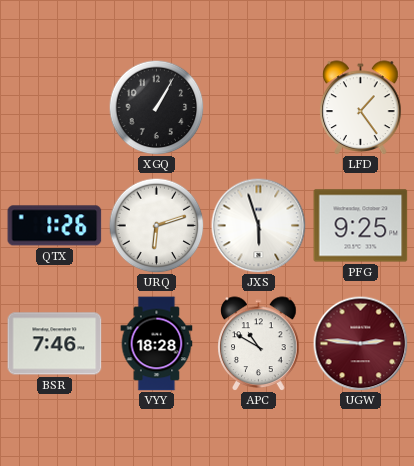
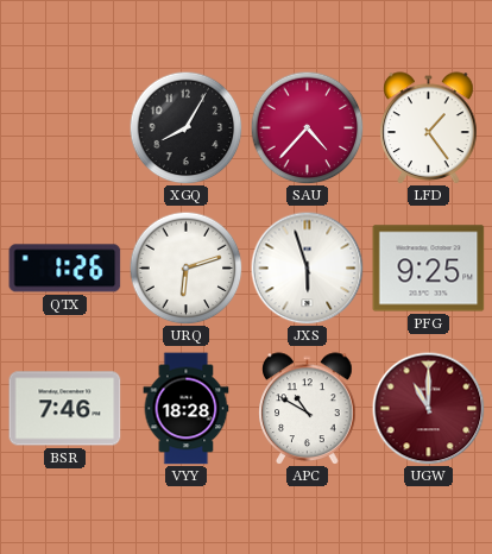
XGQ: 1:05 -> 8:05
SAU: none -> 4:37
UGW: 2:46 -> 11:00
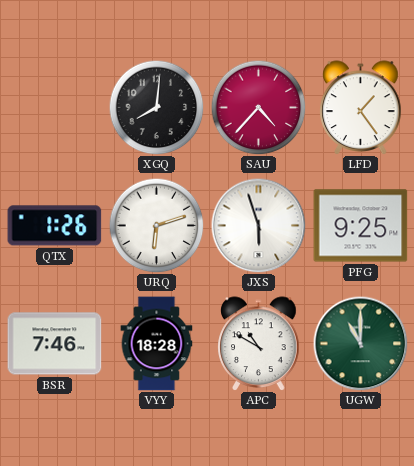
XGQ: 8:05 -> 8:01
UGW dial: burgundy -> green
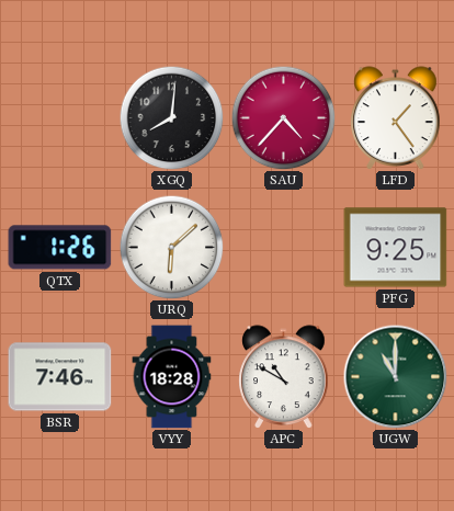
URQ: 6:12 -> 6:08
JXS: 5:57 -> none
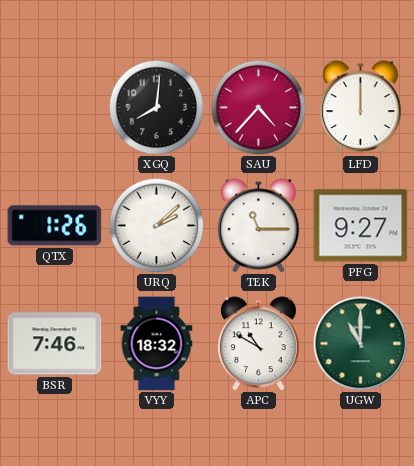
LFD: 1:24 -> 12:00
URQ: 6:08 -> 2:08
TEK: none -> 11:15
PFG: 9:25 -> 9:27
VYY: 18:28 -> 18:32
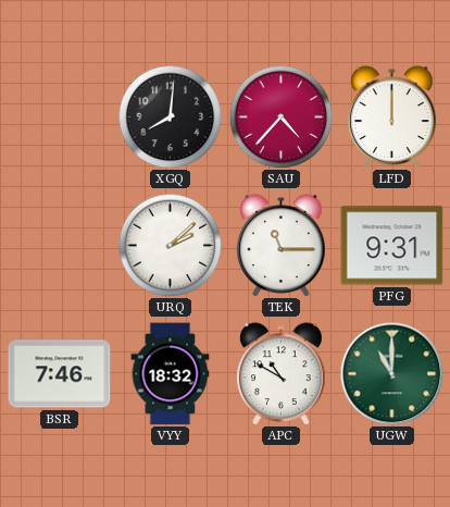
QTX: 1:26 -> none
PFG: 9:27 -> 9:31
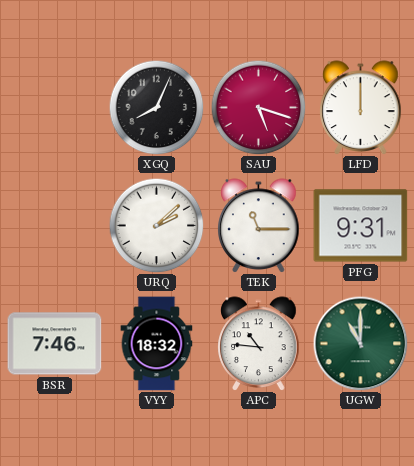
XGQ: 8:01 -> 8:04
SAU: 4:37 -> 5:18
APC: 10:50 -> 10:46
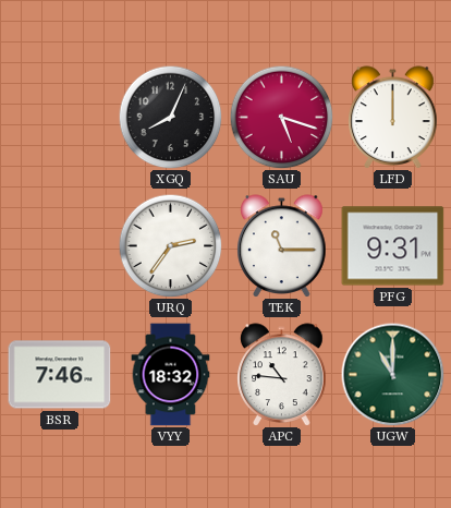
URQ: 2:08 -> 2:36
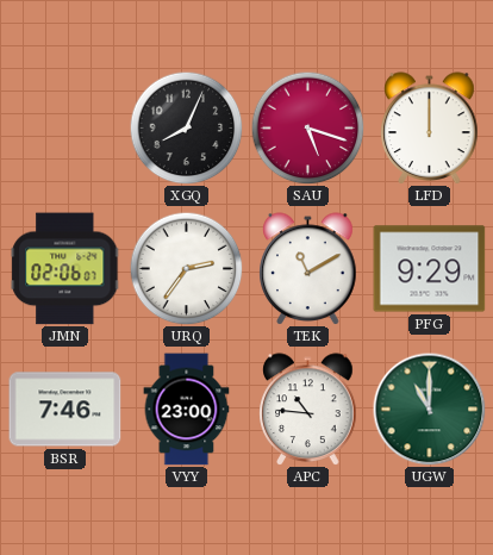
JMN: none -> 02:06
TEK: 11:15 -> 11:10
PFG: 9:31 -> 9:29
VYY: 18:32 -> 23:00
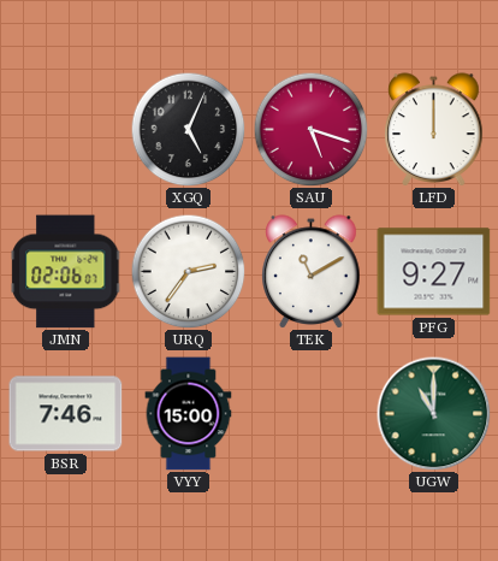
XGQ: 8:04 -> 5:04
PFG: 9:29 -> 9:27
VYY: 23:00 -> 15:00
APC: 10:46 -> none
